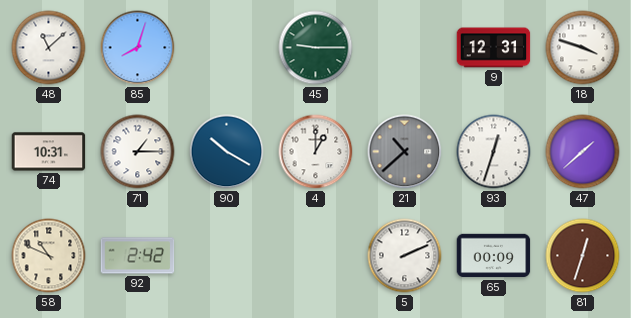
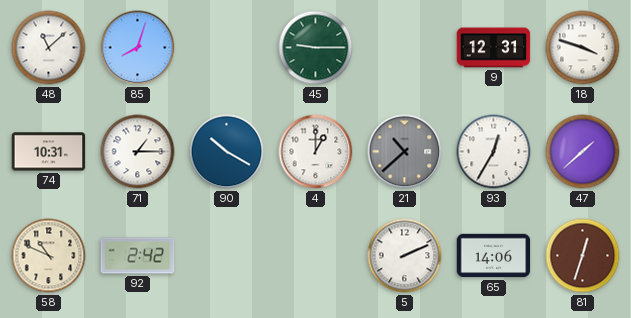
93: 12:33 -> 12:35
65: 00:09 -> 14:06
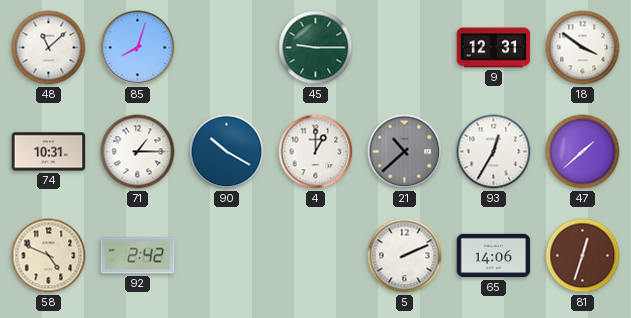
18: 3:48 -> 3:51
58: 10:49 -> 4:49
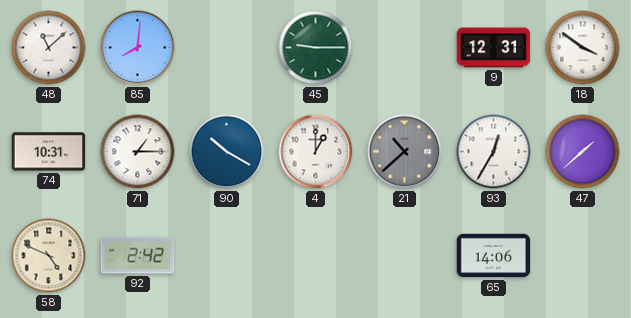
85: 8:03 -> 8:01
5: 2:11 -> none
81: 12:33 -> none
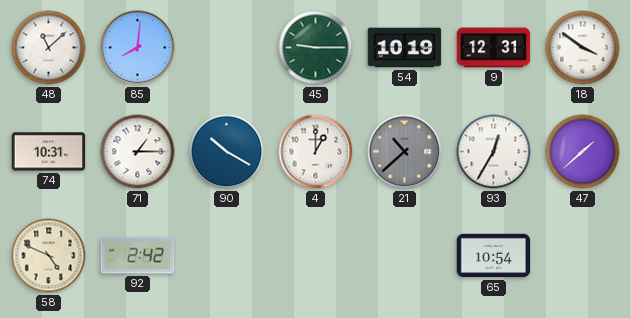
54: none -> 10:19
65: 14:06 -> 10:54
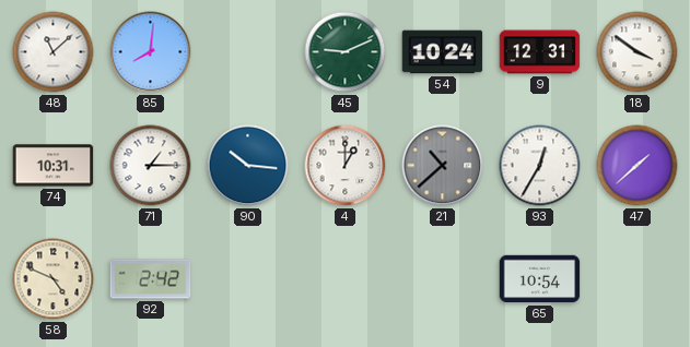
45: 9:15 -> 9:11
54: 10:19 -> 10:24
90: 10:20 -> 10:16
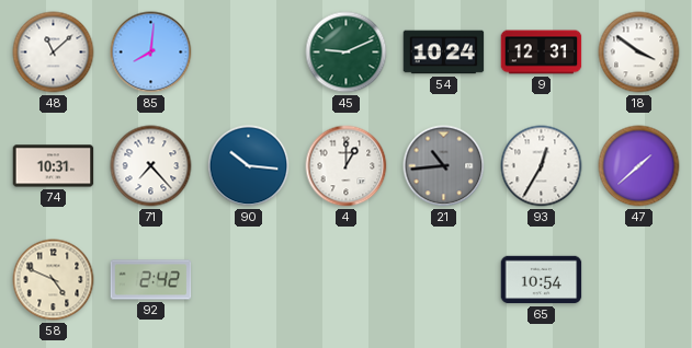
71: 1:15 -> 7:23
21: 10:38 -> 10:44
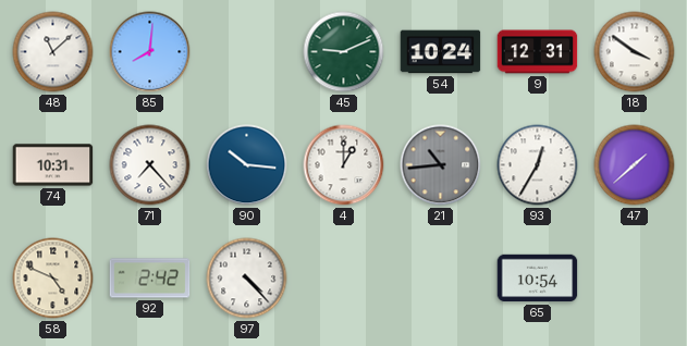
97: none -> 4:23
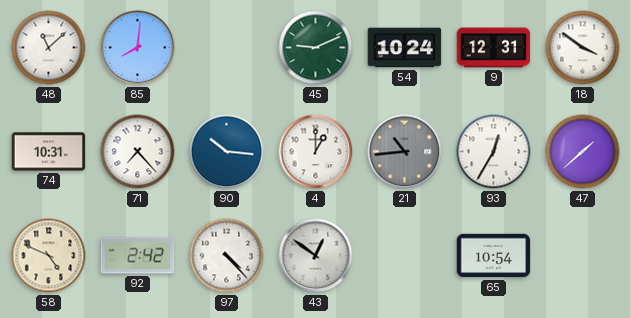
43: none -> 12:51
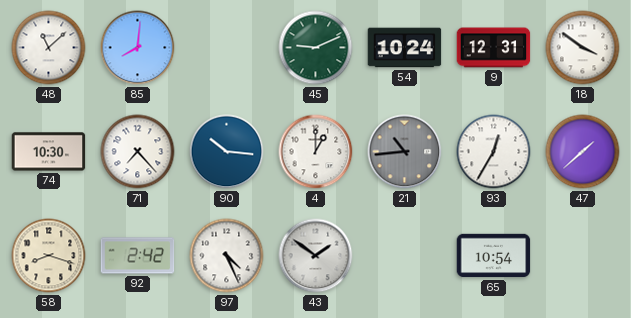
74: 10:31 -> 10:30
58: 4:49 -> 8:18
97: 4:23 -> 4:26
43: 12:51 -> 1:51
